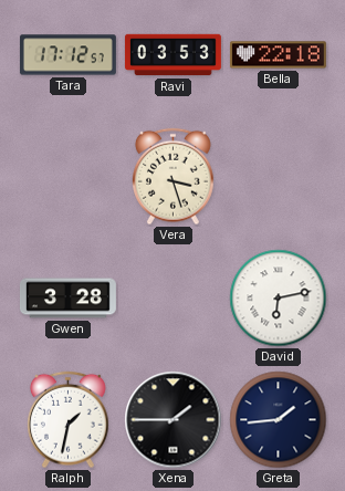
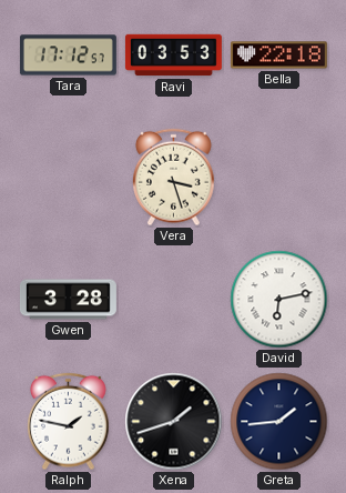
Ralph: 1:32 -> 1:47
Xena: 1:45 -> 1:42
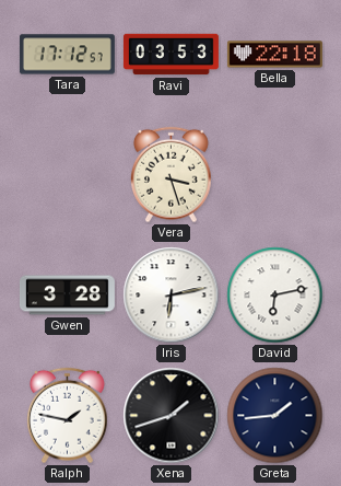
Iris: none -> 6:13
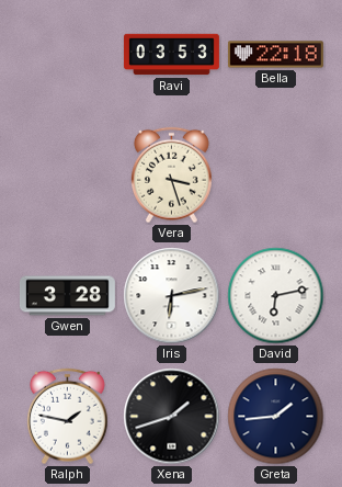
Tara: 17:12 -> none
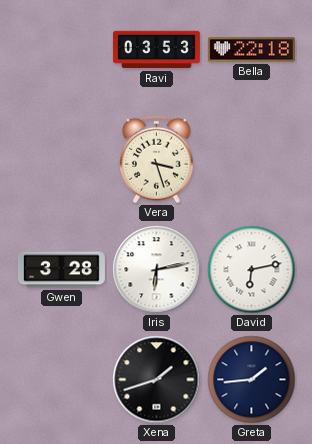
Ralph: 1:47 -> none
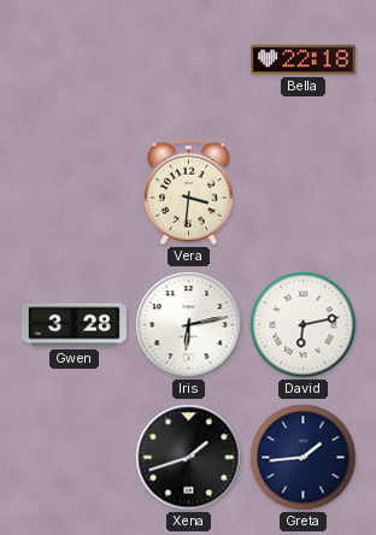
Ravi: 03:53 -> none
Vera: 3:27 -> 3:31
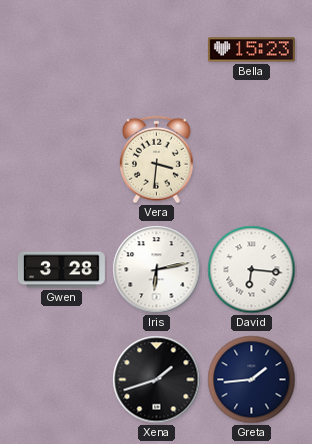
Bella: 22:18 -> 15:23
David: 6:13 -> 6:16
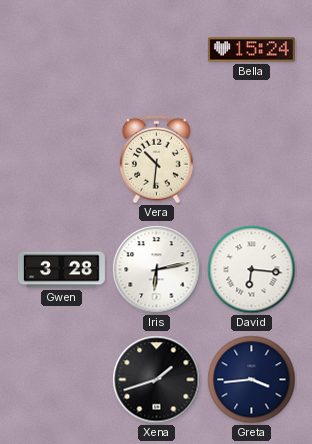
Bella: 15:23 -> 15:24
Vera: 3:31 -> 10:31
Greta: 1:44 -> 3:44
